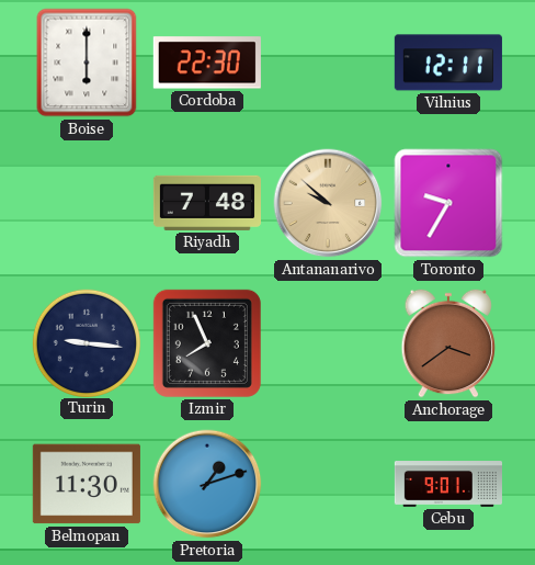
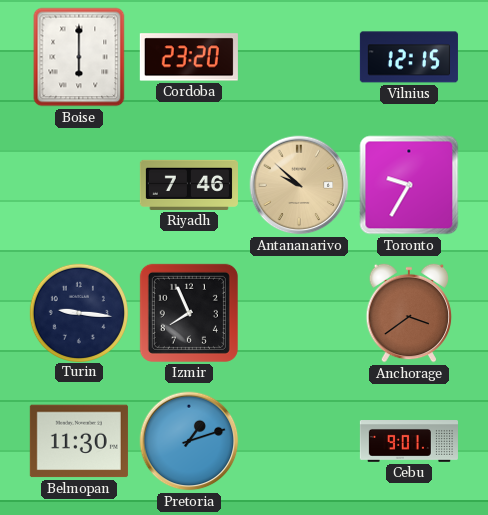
Cordoba: 22:30 -> 23:20
Vilnius: 12:11 -> 12:15
Riyadh: 7:48 -> 7:46
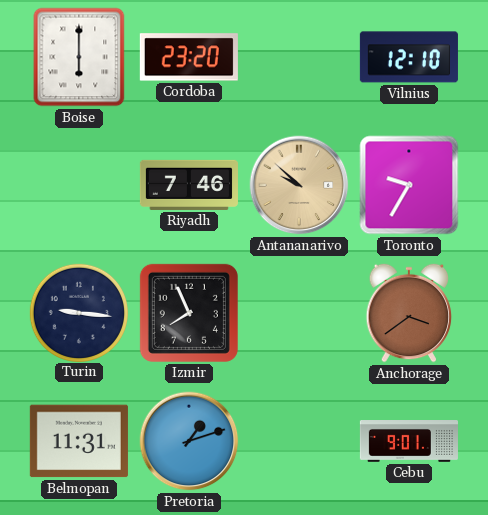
Vilnius: 12:15 -> 12:10
Belmopan: 11:30 -> 11:31
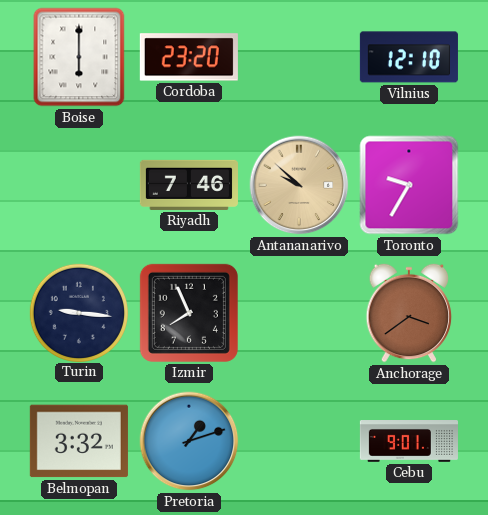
Belmopan: 11:31 -> 3:32
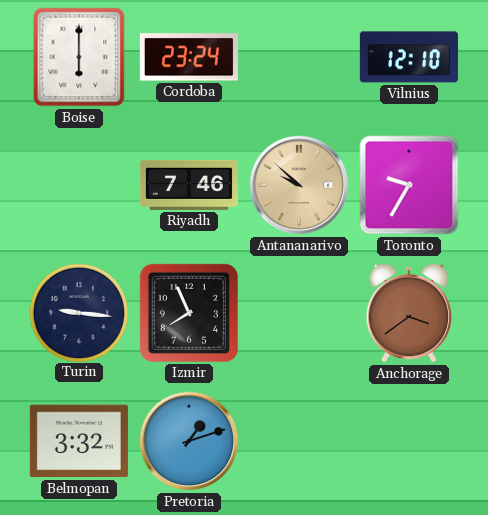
Cordoba: 23:20 -> 23:24
Cebu: 9:01 -> none
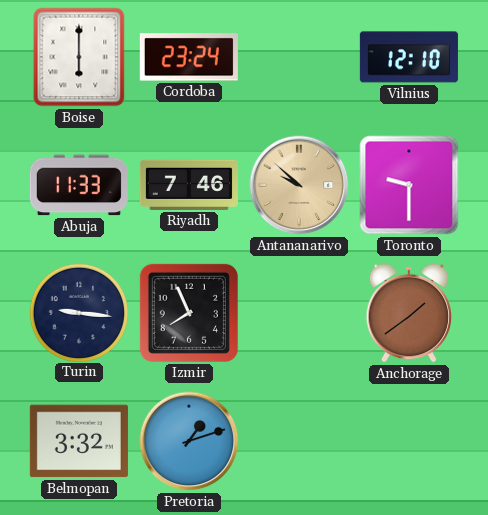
Abuja: none -> 11:33
Toronto: 9:35 -> 9:30
Anchorage: 3:39 -> 1:39
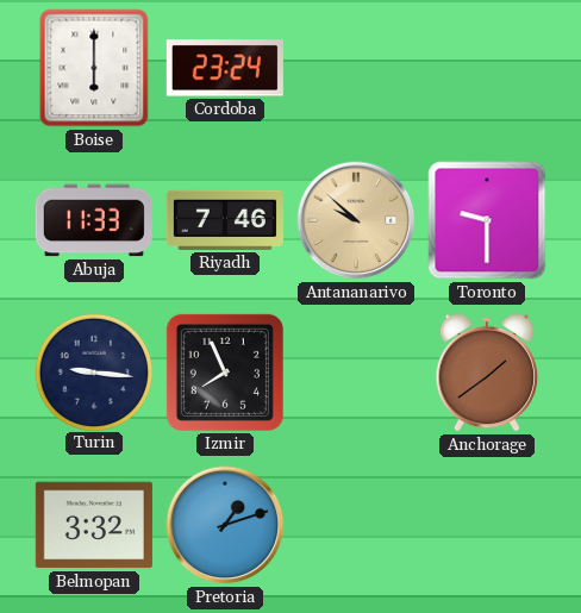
Vilnius: 12:10 -> none
